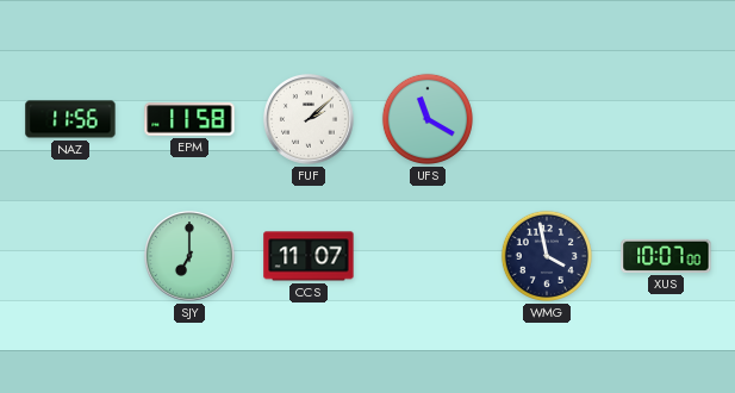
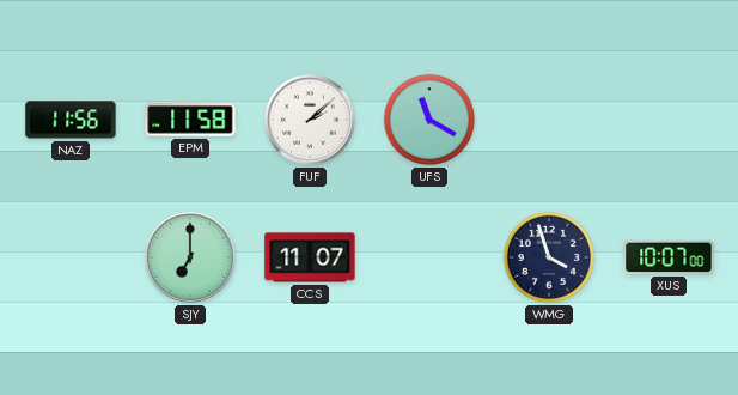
WMG: 3:58 -> 3:57
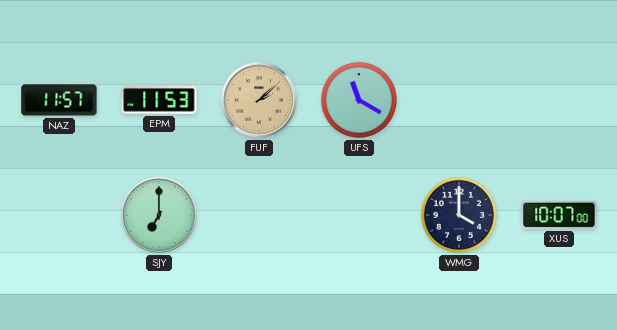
NAZ: 11:56 -> 11:57
EPM: 11:58 -> 11:53
FUF dial: white -> champagne
CCS: 11:07 -> none
WMG: 3:57 -> 4:00
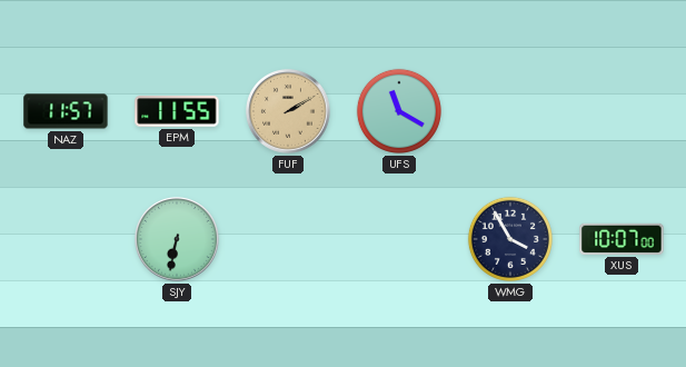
EPM: 11:53 -> 11:55
FUF: 2:08 -> 2:10
SJY: 7:00 -> 6:32
WMG: 4:00 -> 3:55
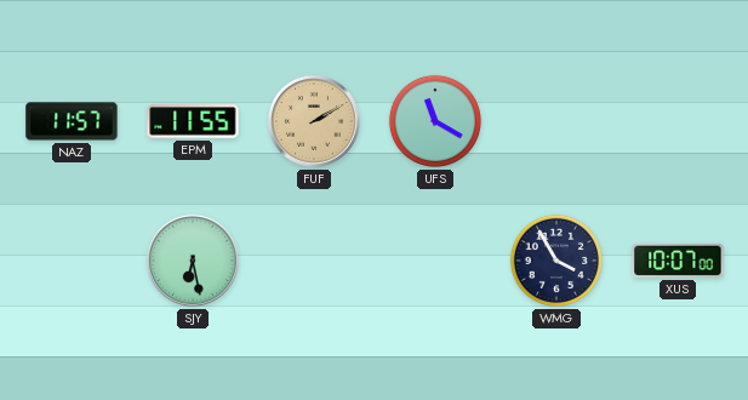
SJY: 6:32 -> 6:28
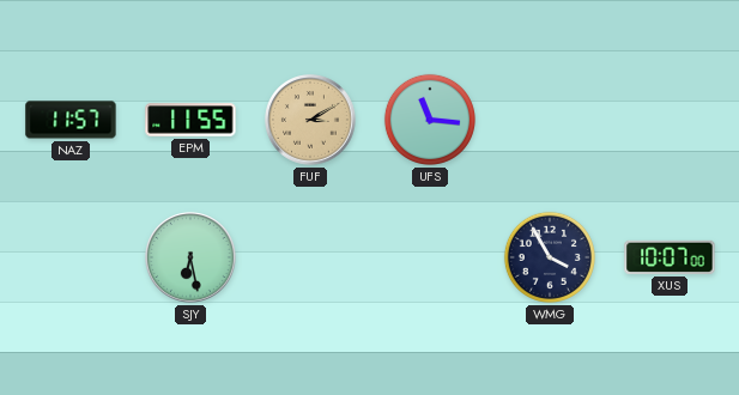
FUF: 2:10 -> 3:10
UFS: 11:20 -> 11:16
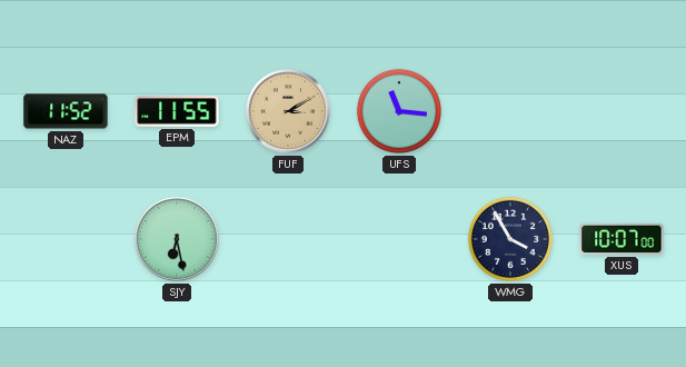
NAZ: 11:57 -> 11:52
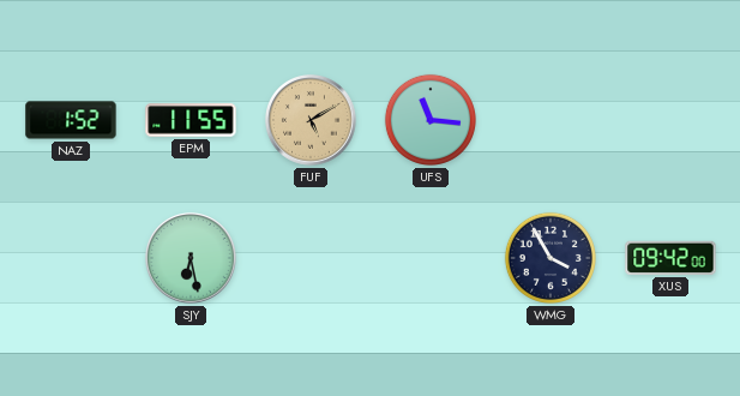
NAZ: 11:52 -> 1:52
FUF: 3:10 -> 5:10
XUS: 10:07 -> 09:42
